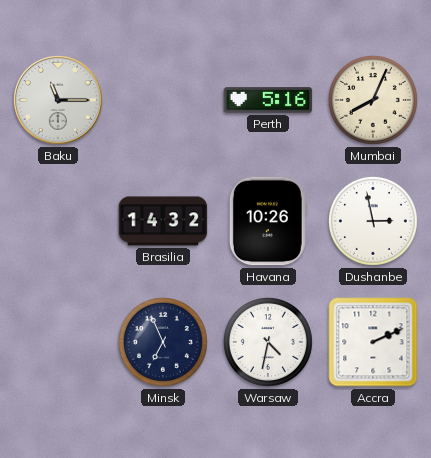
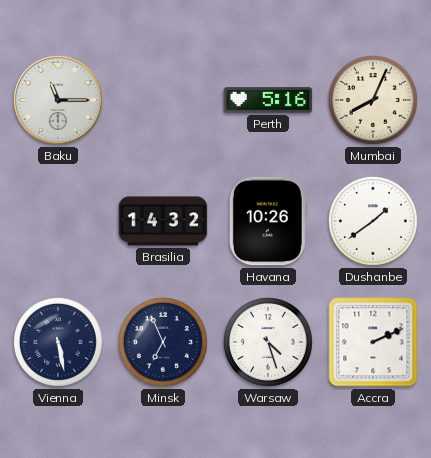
Dushanbe: 2:58 -> 1:39
Vienna: none -> 5:28
Warsaw: 4:32 -> 4:27
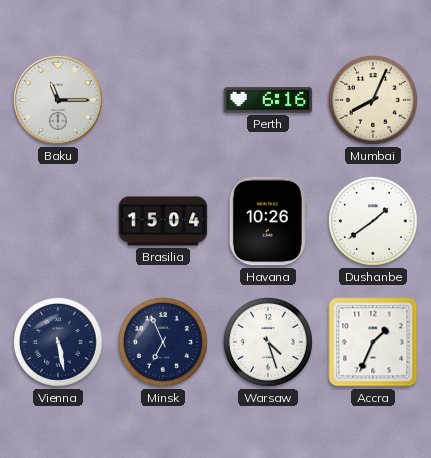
Perth: 5:16 -> 6:16
Brasilia: 14:32 -> 15:04
Accra: 2:11 -> 1:34
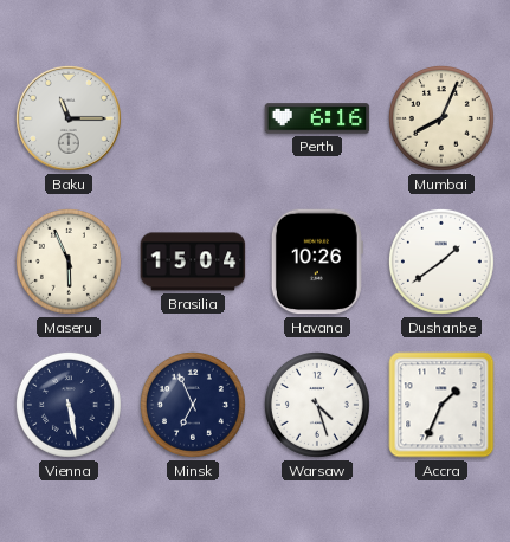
Maseru: none -> 5:56
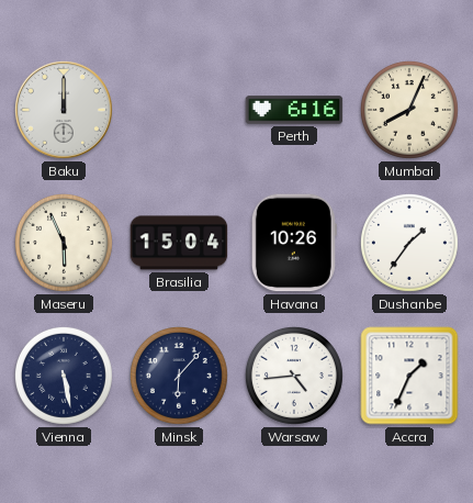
Baku: 11:15 -> 12:00
Dushanbe: 1:39 -> 1:36
Minsk: 6:56 -> 6:07
Warsaw: 4:27 -> 4:44
